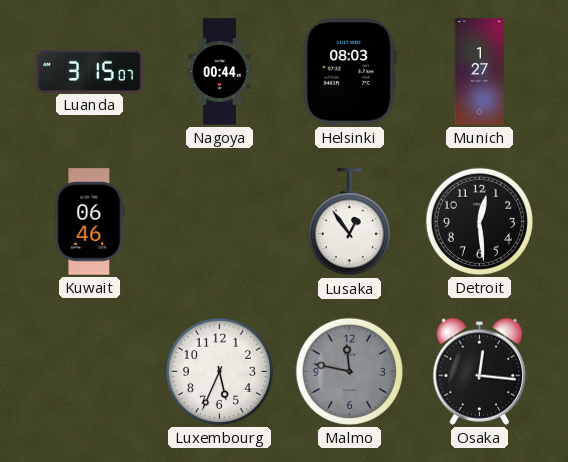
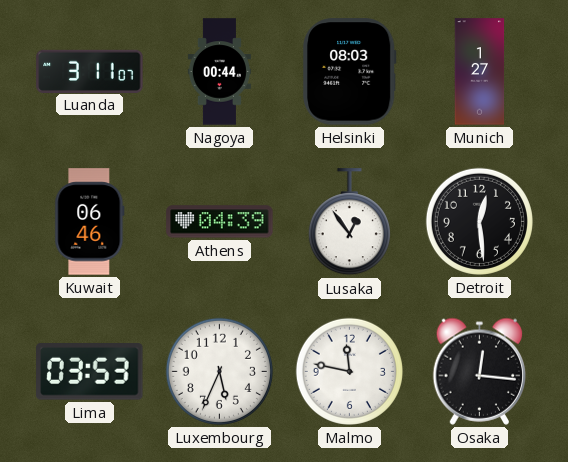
Luanda: 3:15 -> 3:11
Athens: none -> 04:39
Lima: none -> 03:53
Malmo dial: grey -> white
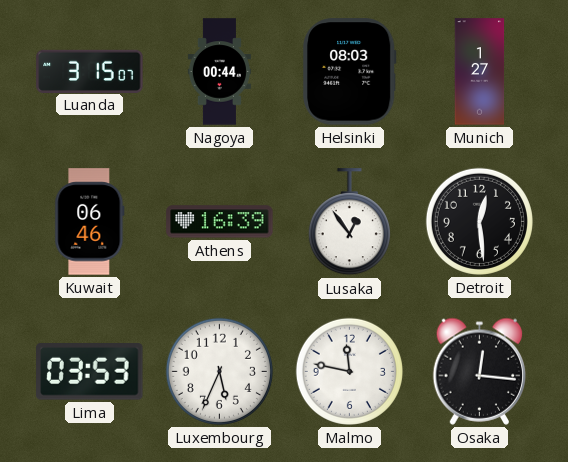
Luanda: 3:11 -> 3:15
Athens: 04:39 -> 16:39
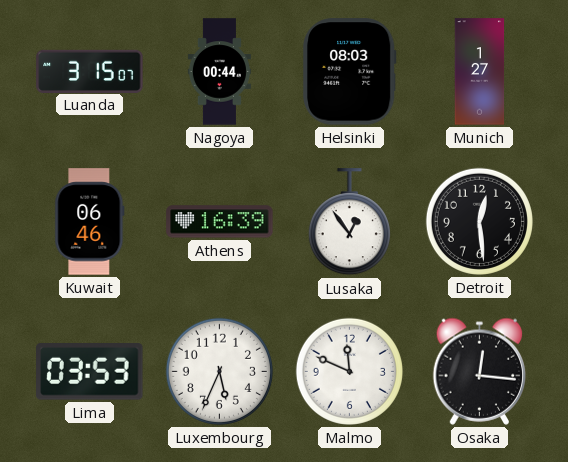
Malmo: 11:47 -> 11:49
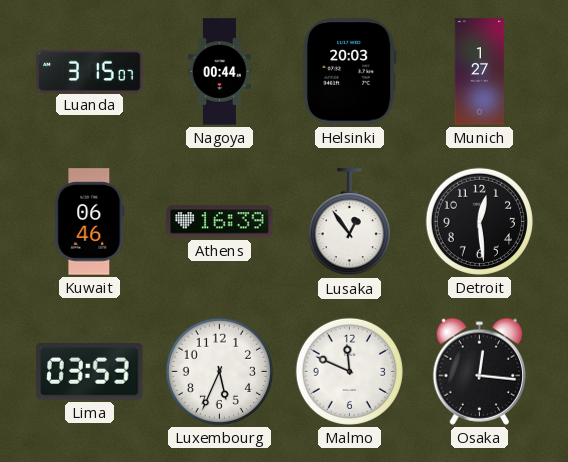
Helsinki: 08:03 -> 20:03
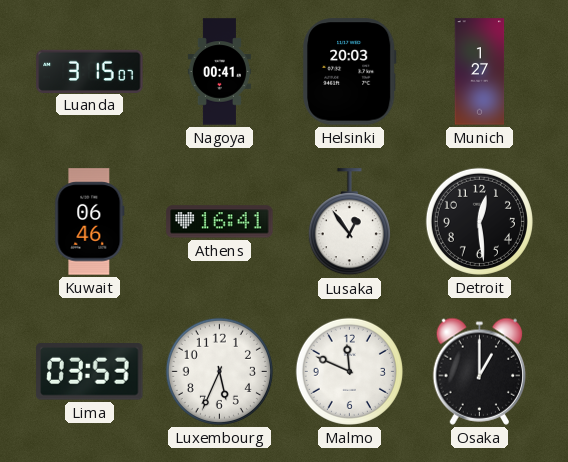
Nagoya: 00:44 -> 00:41
Athens: 16:39 -> 16:41
Osaka: 12:16 -> 1:00
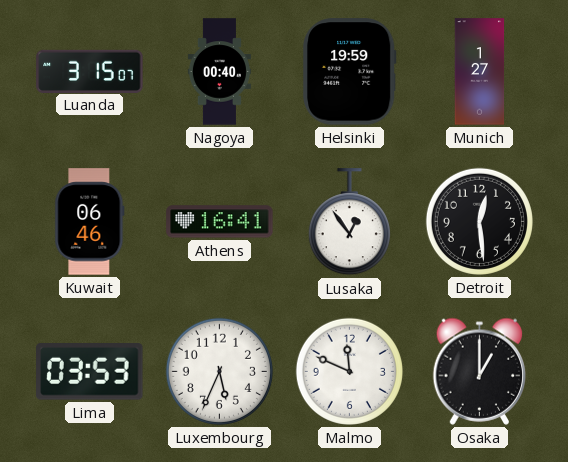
Nagoya: 00:41 -> 00:40
Helsinki: 20:03 -> 19:59
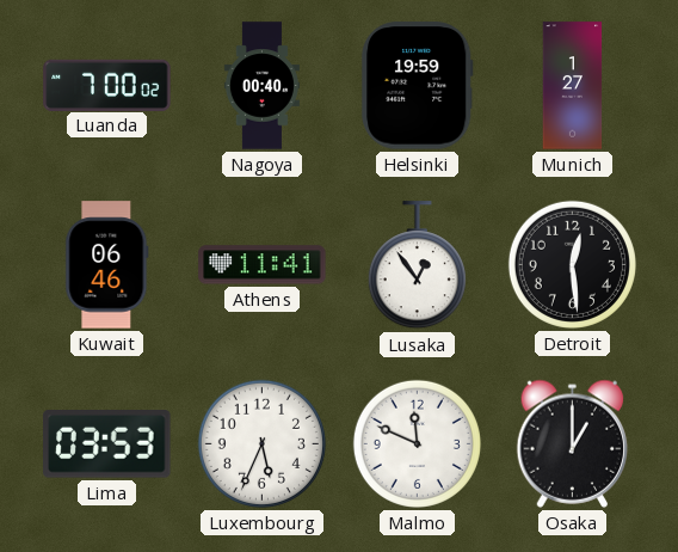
Luanda: 3:15 -> 7:00
Athens: 16:41 -> 11:41
